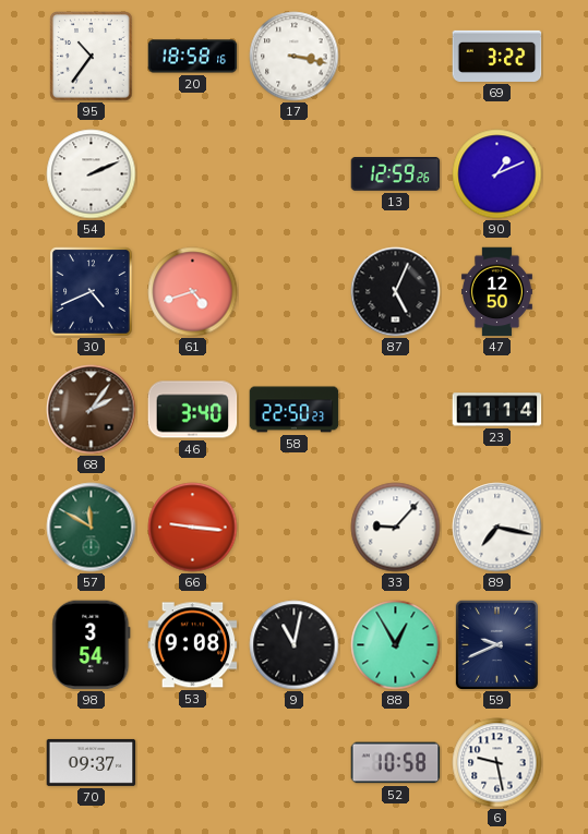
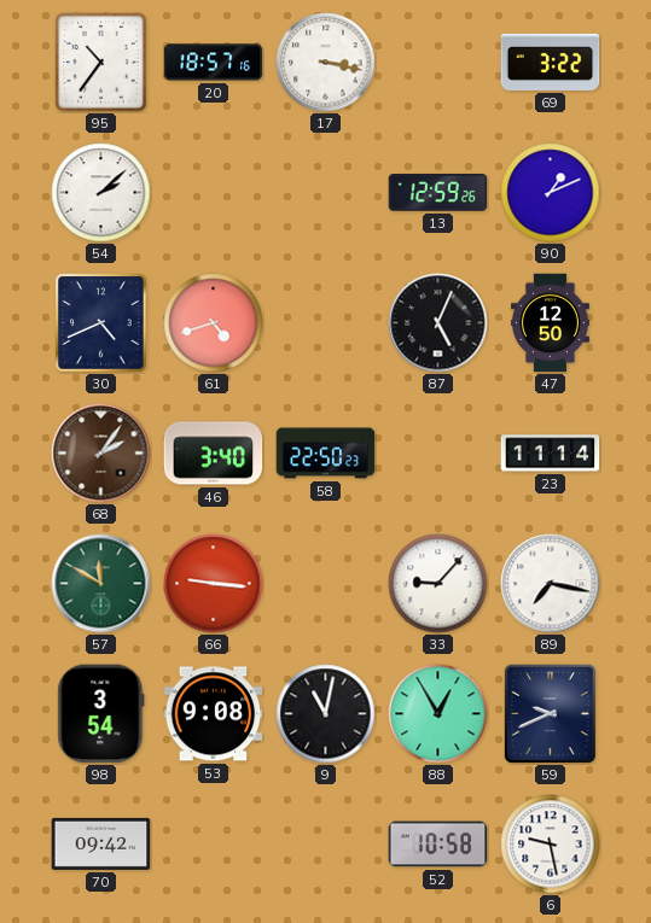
20: 18:58 -> 18:57
54: 2:11 -> 2:08
70: 09:37 -> 09:42
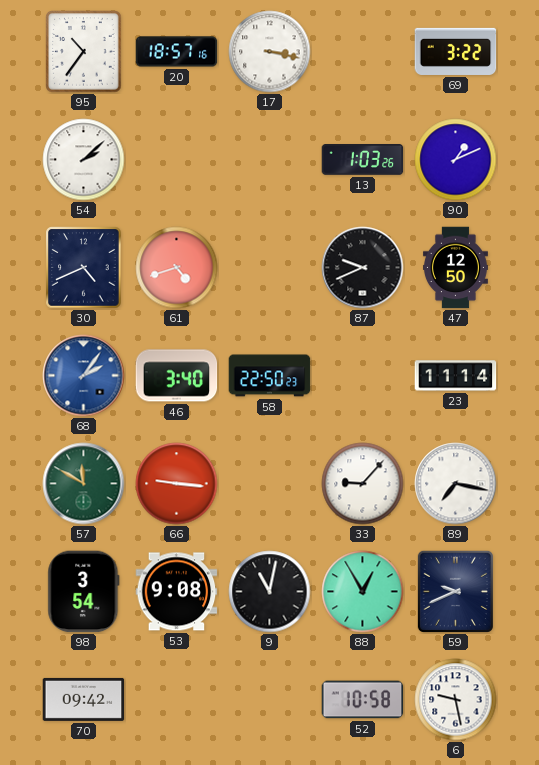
13: 12:59 -> 1:03
87: 5:04 -> 9:41
68 dial: brown -> blue
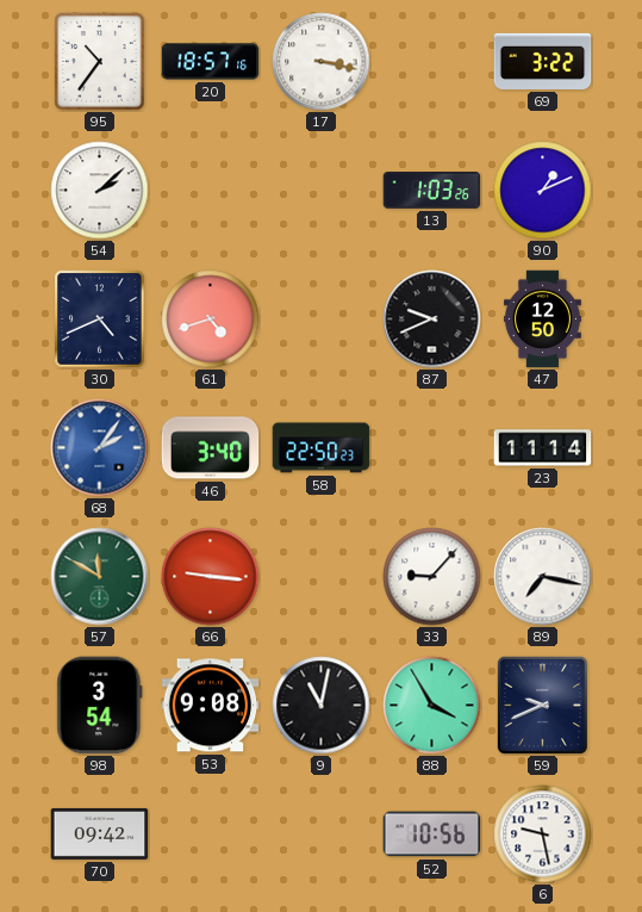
88: 12:55 -> 3:55
52: 10:58 -> 10:56
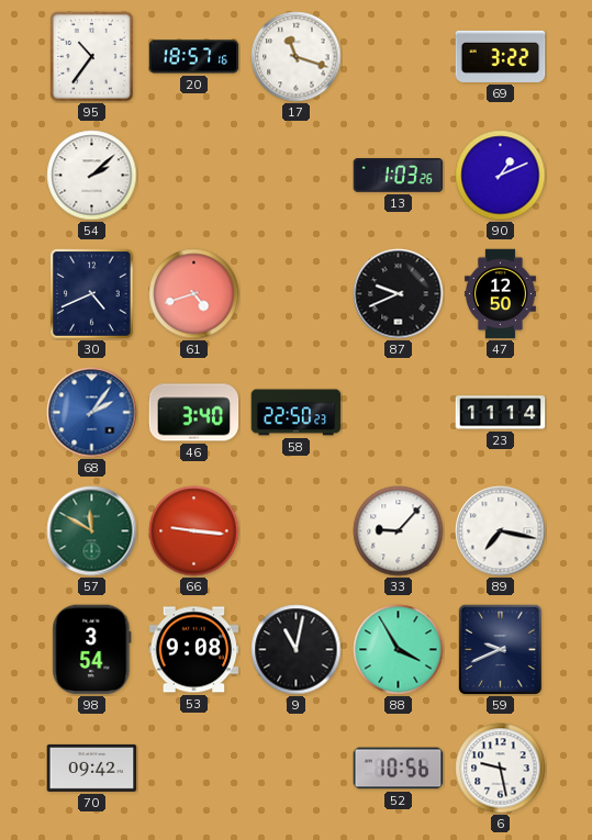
17: 3:17 -> 11:18
